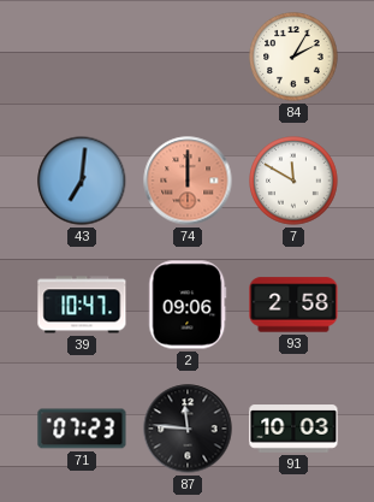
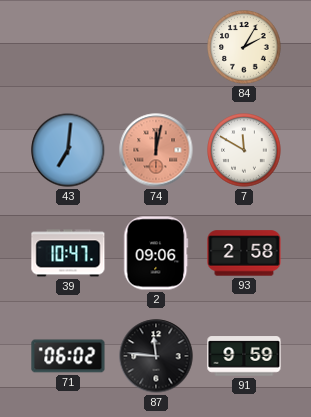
74: 12:00 -> 12:02
71: 07:23 -> 06:02
91: 10:03 -> 9:59
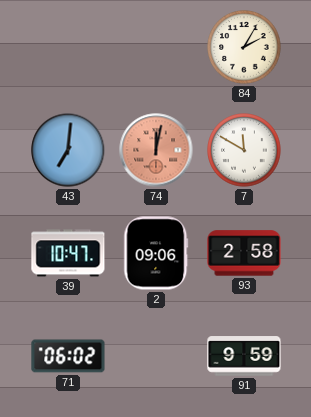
87: 11:46 -> none
